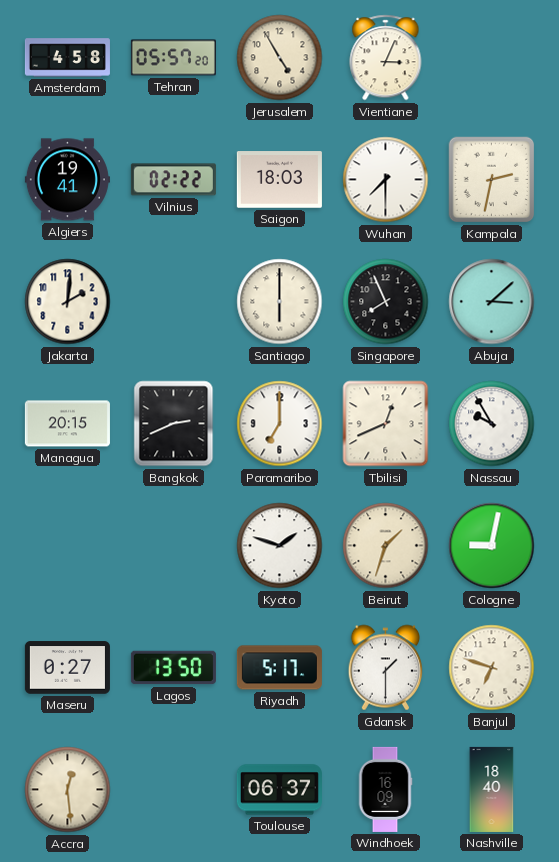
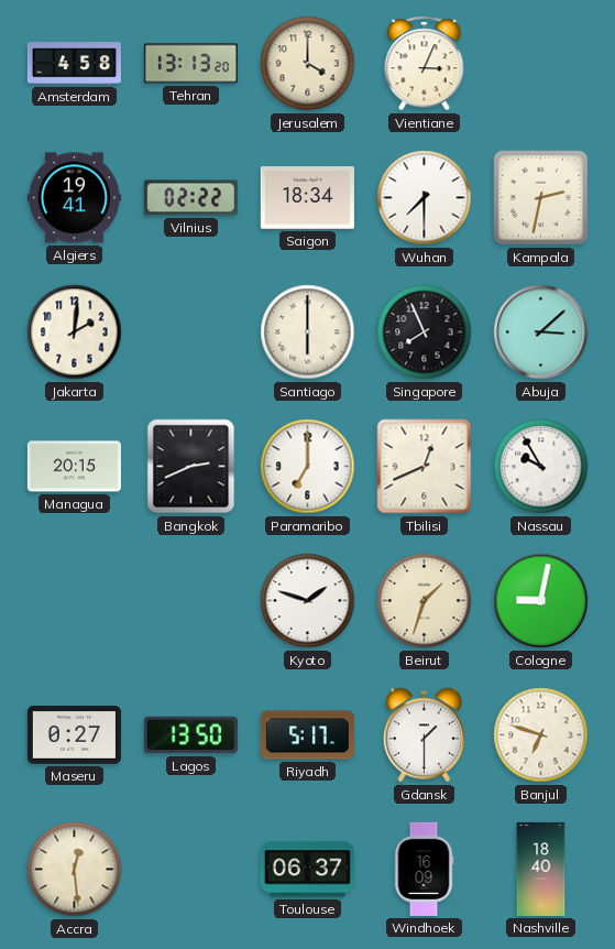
Tehran: 05:57 -> 13:13
Jerusalem: 4:55 -> 4:00
Saigon: 18:03 -> 18:34
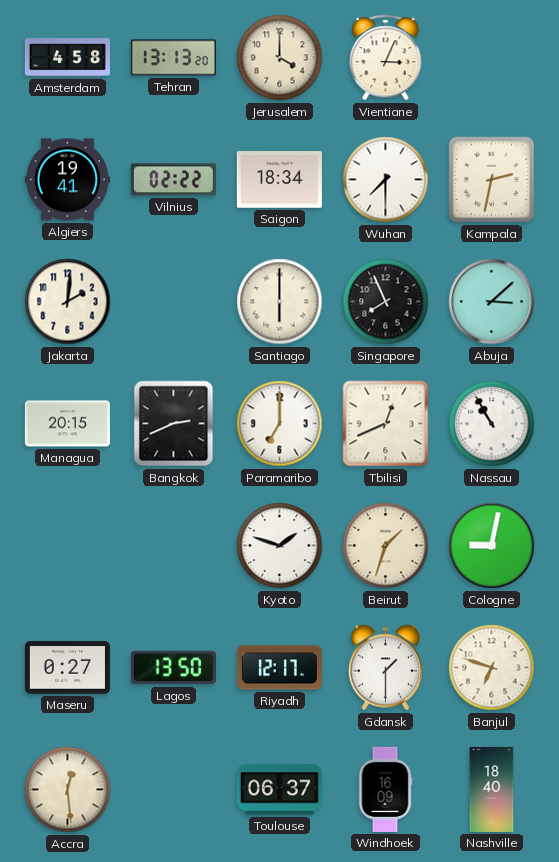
Nassau: 9:55 -> 10:55
Riyadh: 5:17 -> 12:17
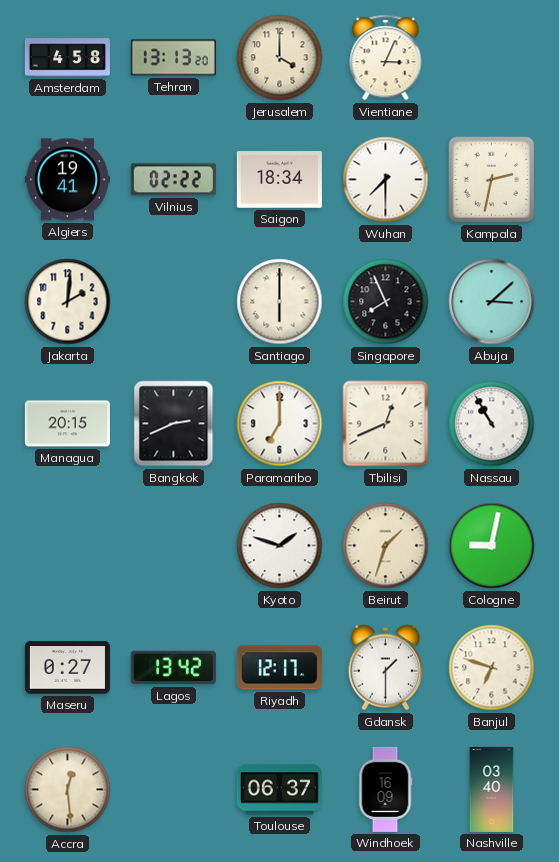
Lagos: 13:50 -> 13:42
Nashville: 18:40 -> 03:40
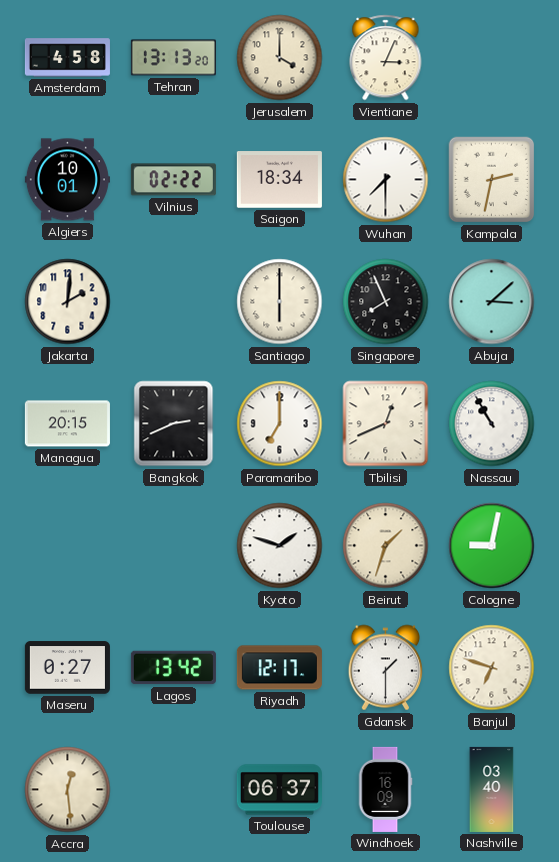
Algiers: 19:41 -> 10:01
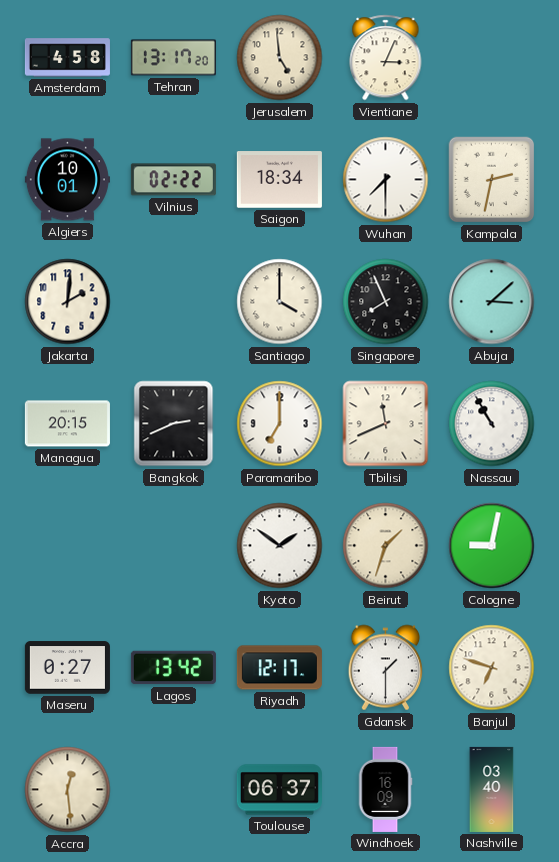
Tehran: 13:13 -> 13:17
Jerusalem: 4:00 -> 4:59
Santiago: 6:00 -> 4:00
Tbilisi: 12:41 -> 11:41
Kyoto: 1:48 -> 1:51
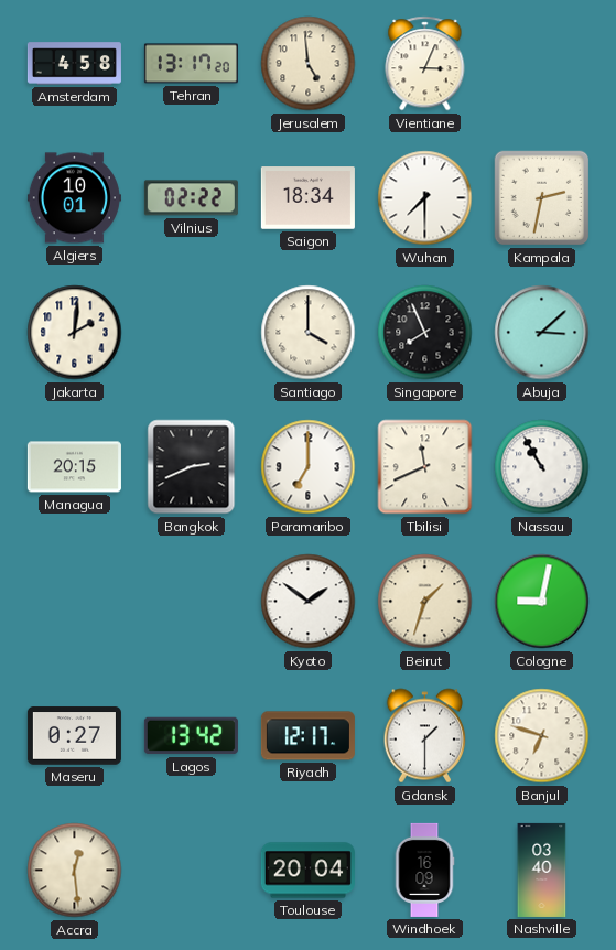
Toulouse: 06:37 -> 20:04
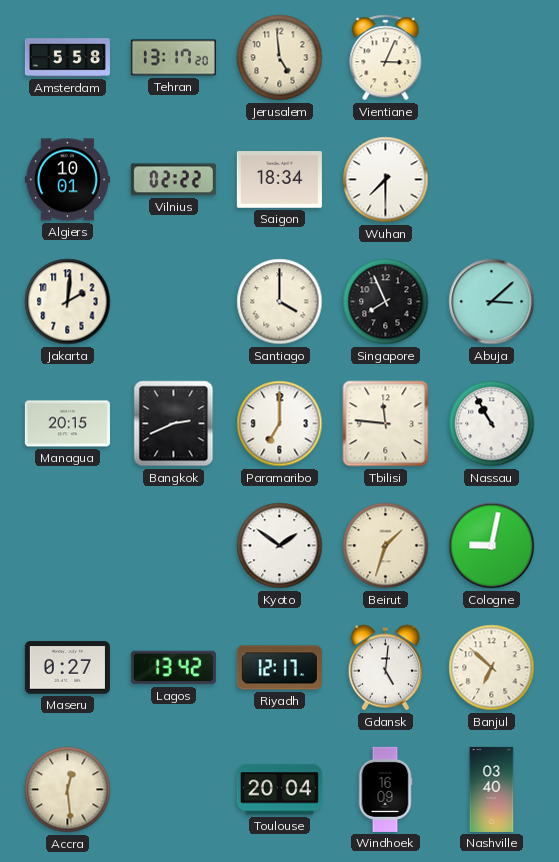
Amsterdam: 4:58 -> 5:58
Kampala: 2:32 -> none
Tbilisi: 11:41 -> 11:46
Gdansk: 1:30 -> 5:01
Banjul: 6:48 -> 6:52
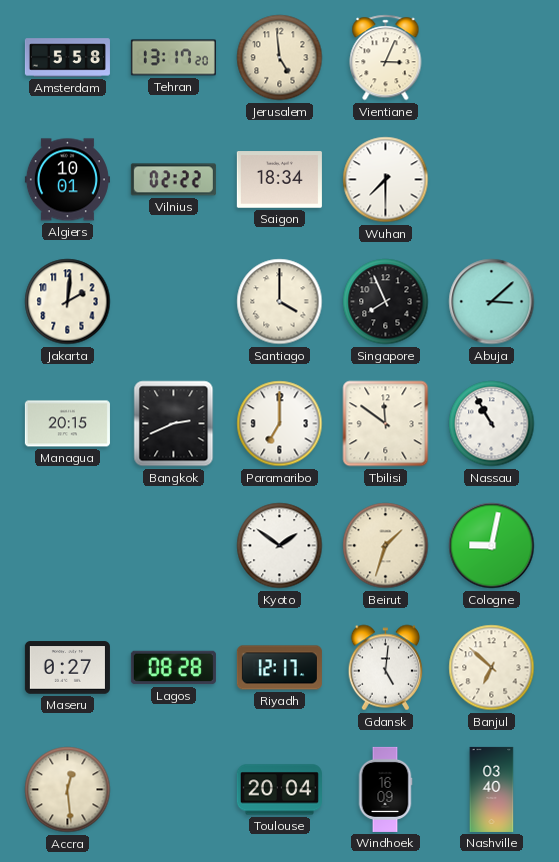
Tbilisi: 11:46 -> 11:51
Lagos: 13:42 -> 08:28
